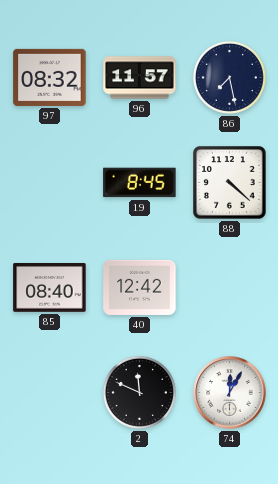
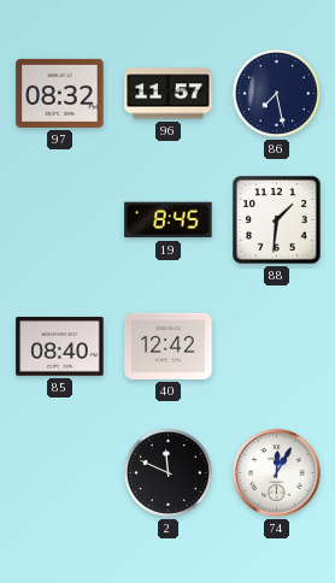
88: 4:22 -> 1:31
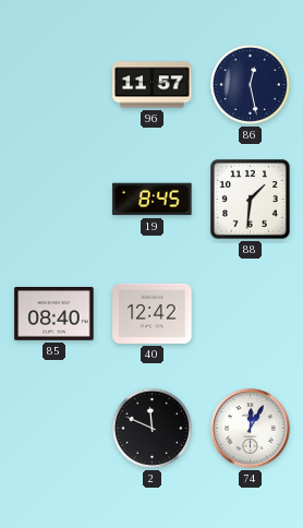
97: 08:32 -> none
86: 7:28 -> 12:28
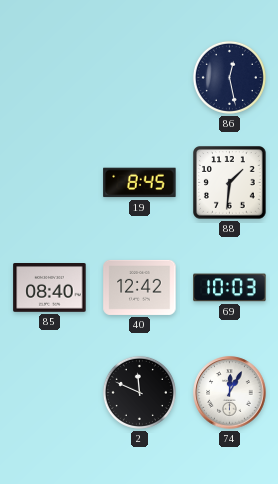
96: 11:57 -> none
69: none -> 10:03
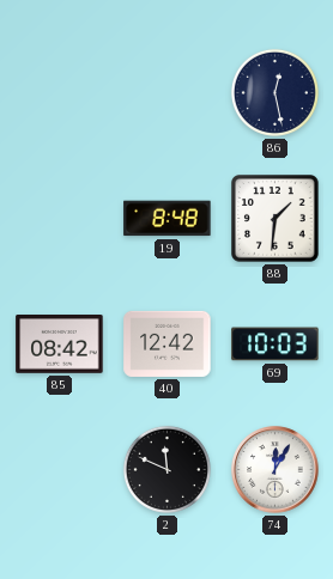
19: 8:45 -> 8:48
85: 08:40 -> 08:42
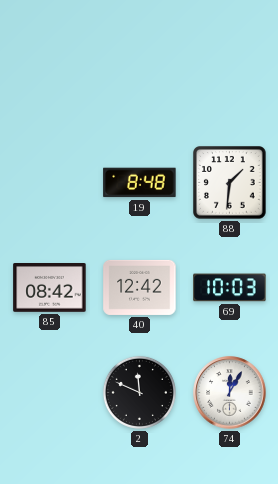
86: 12:28 -> none
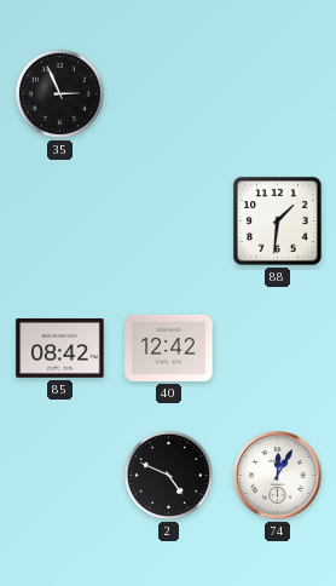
35: none -> 2:56
19: 8:48 -> none
69: 10:03 -> none
2: 11:49 -> 4:49
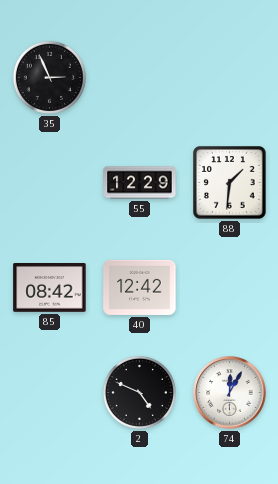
55: none -> 12:29
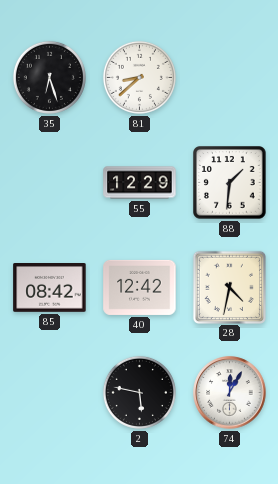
35: 2:56 -> 6:27
81: none -> 8:38
28: none -> 4:32
2: 4:49 -> 5:47
